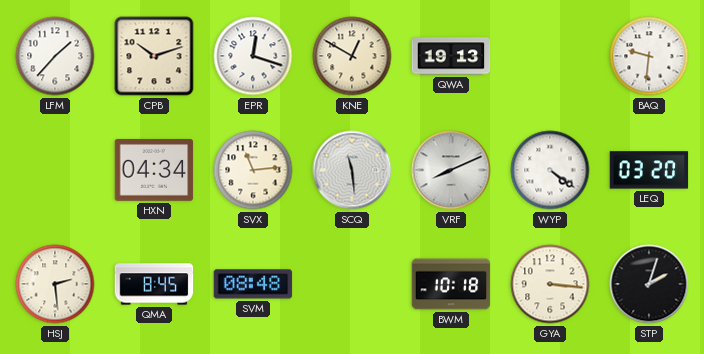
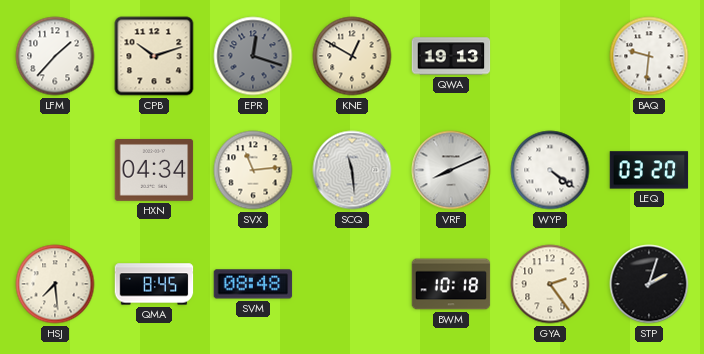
EPR dial: white -> grey
HSJ: 2:29 -> 7:29
GYA: 3:16 -> 2:24
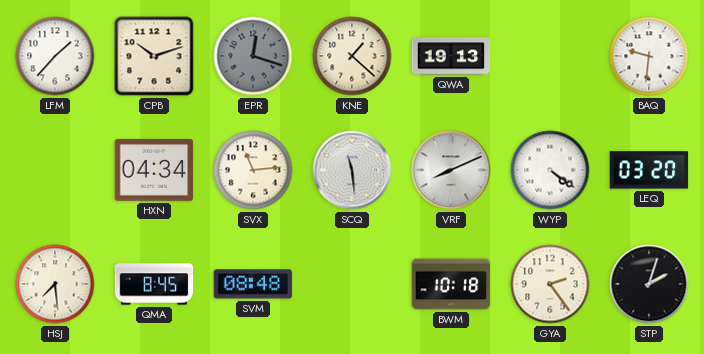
KNE: 12:50 -> 1:22
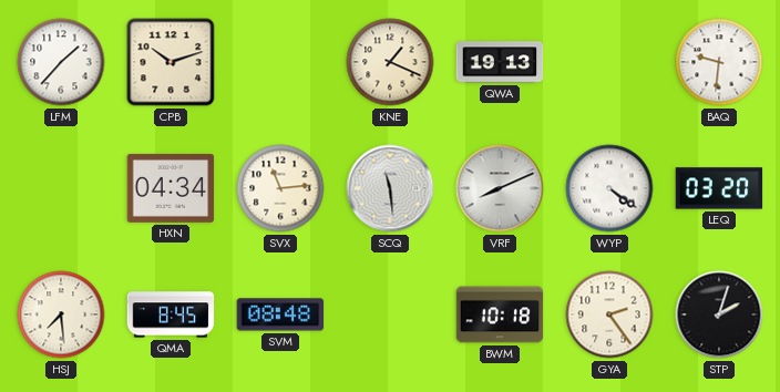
EPR: 12:18 -> none
KNE: 1:22 -> 1:19
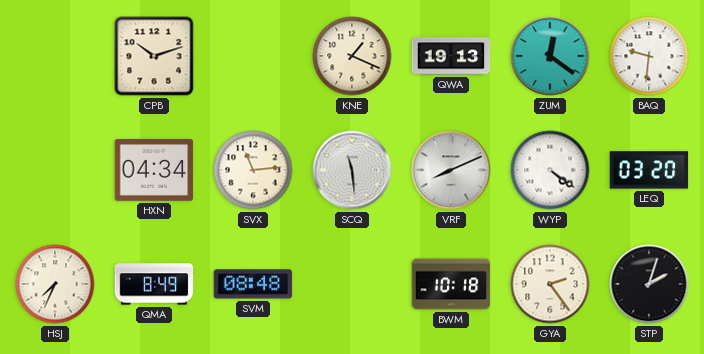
LFM: 1:37 -> none
ZUM: none -> 12:21
HSJ: 7:29 -> 7:34
QMA: 8:45 -> 8:49
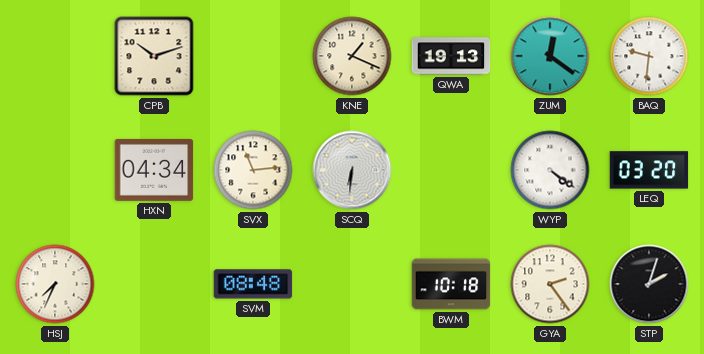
SCQ: 11:29 -> 6:31
VRF: 8:11 -> none
QMA: 8:49 -> none
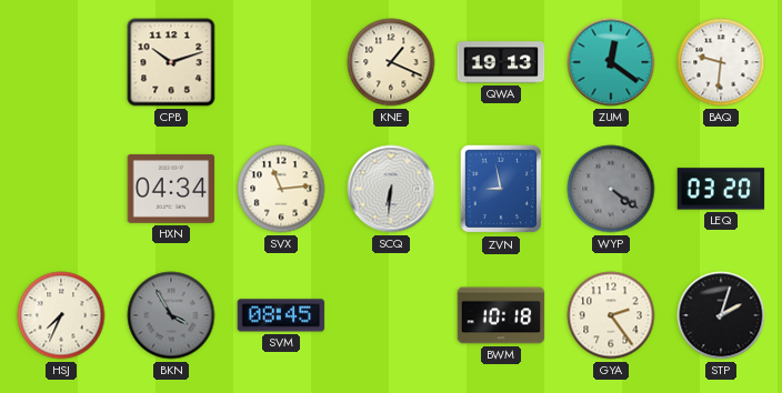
ZVN: none -> 8:58
WYP dial: white -> grey
BKN: none -> 3:55
SVM: 08:48 -> 08:45
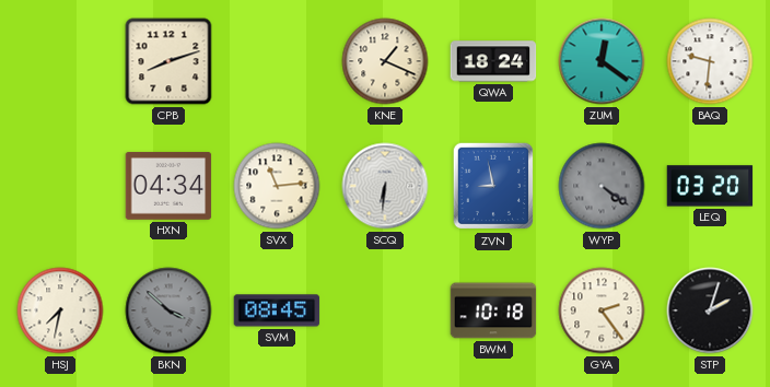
CPB: 10:12 -> 8:12
QWA: 19:13 -> 18:24
HSJ: 7:34 -> 7:32
BKN: 3:55 -> 3:52
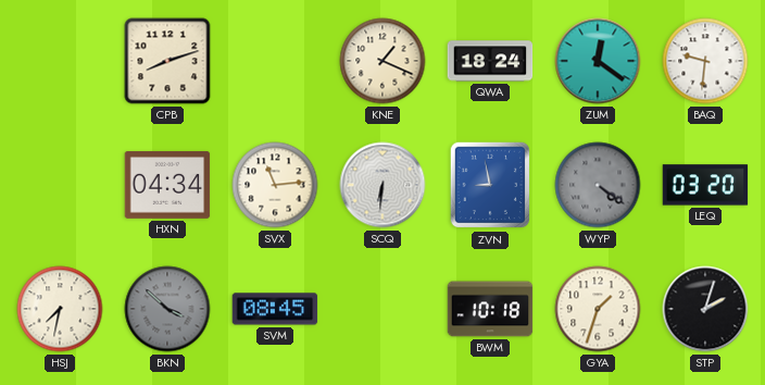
GYA: 2:24 -> 1:33
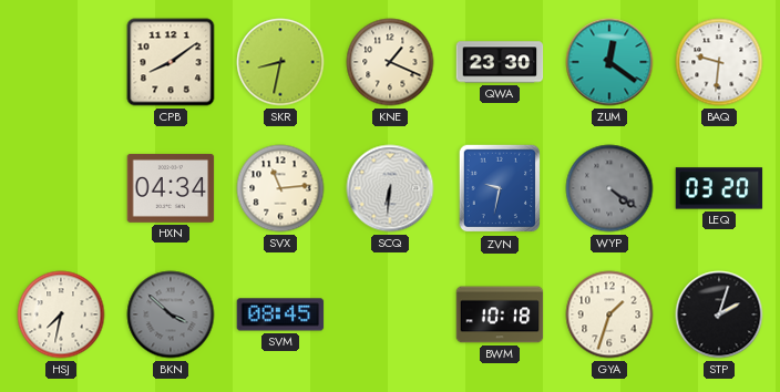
CPB: 8:12 -> 8:09
SKR: none -> 8:32
QWA: 18:24 -> 23:30
ZVN: 8:58 -> 9:32
